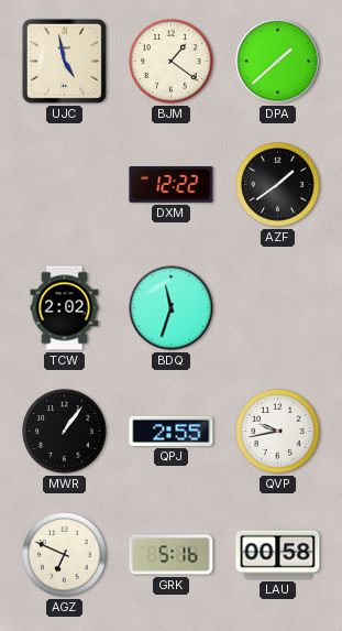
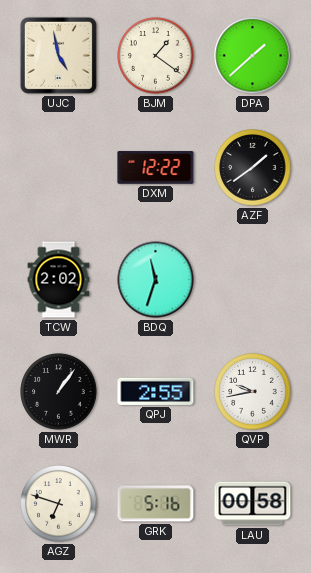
AGZ: 6:49 -> 6:48
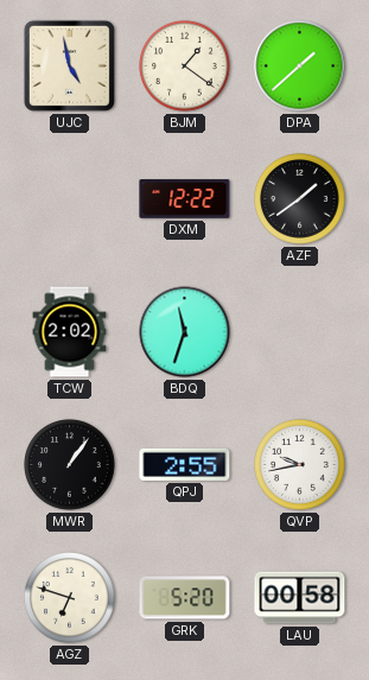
GRK: 5:16 -> 5:20
